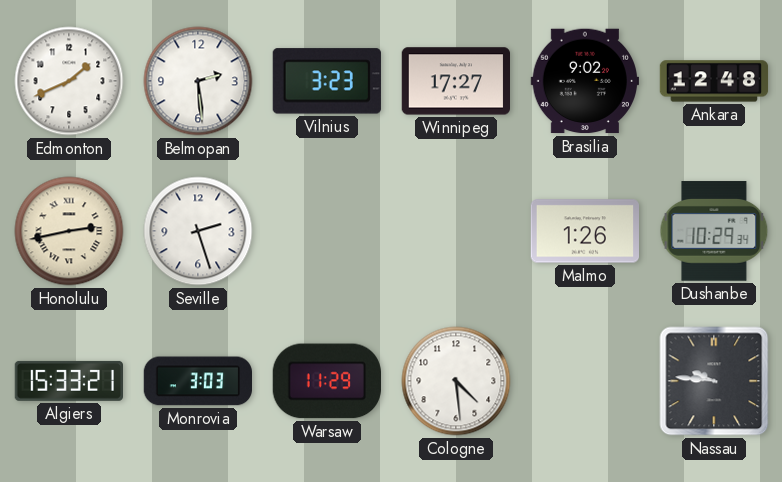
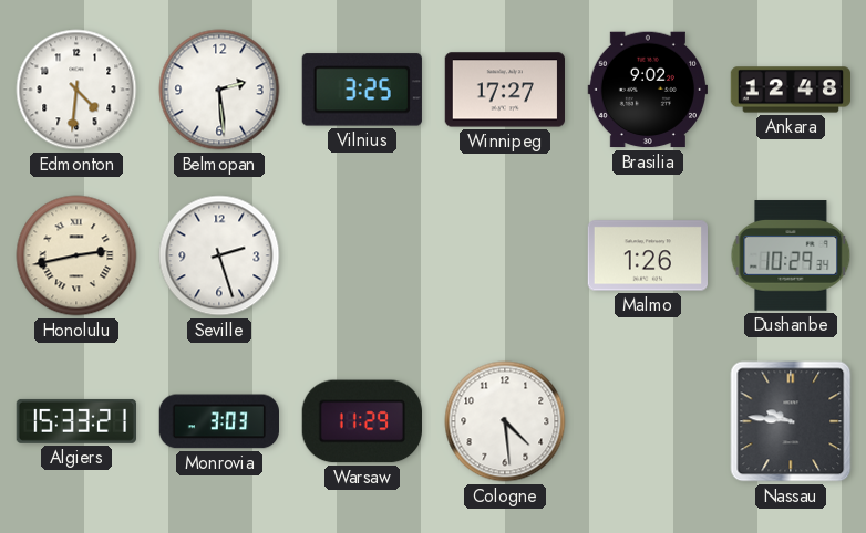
Edmonton: 1:41 -> 4:31
Vilnius: 3:23 -> 3:25
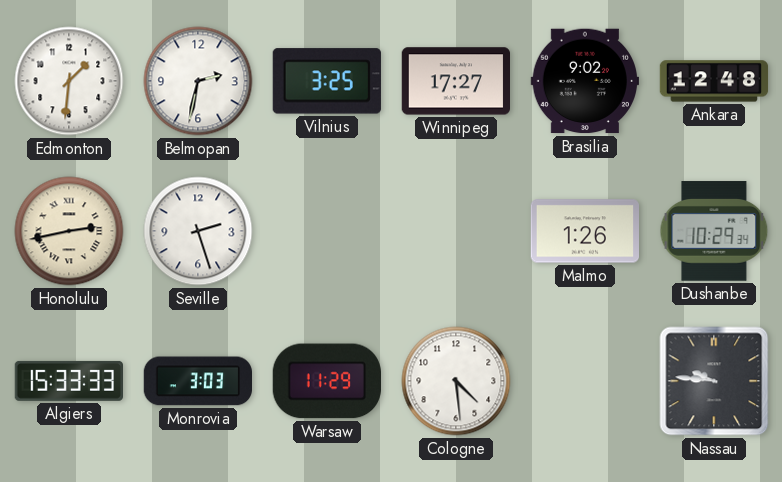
Edmonton: 4:31 -> 1:31
Belmopan: 2:29 -> 2:32
Algiers: 15:33:21 -> 15:33:33
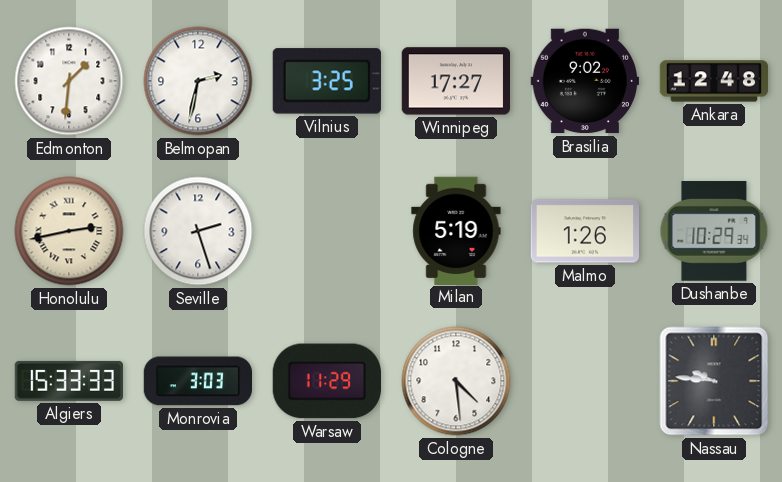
Milan: none -> 5:19
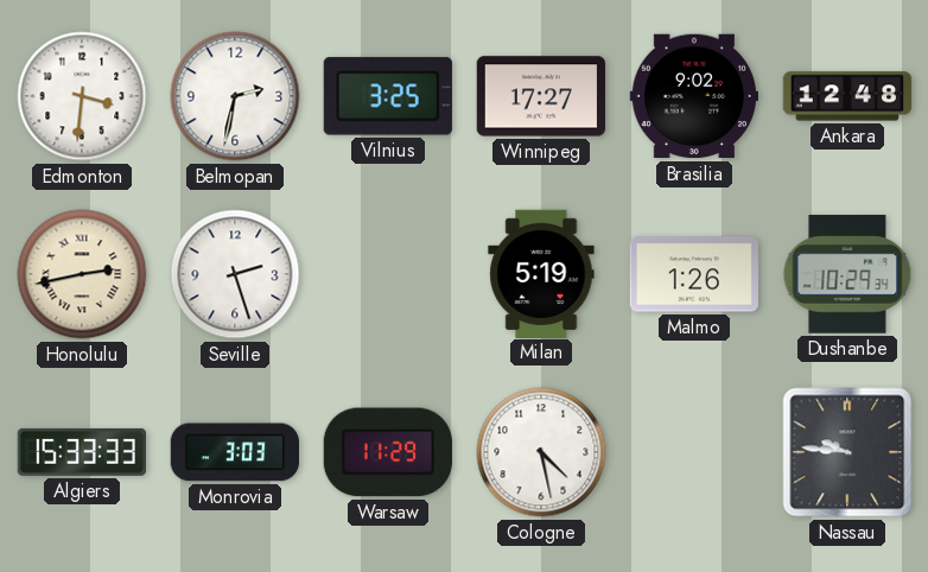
Edmonton: 1:31 -> 3:31
Cologne: 4:29 -> 4:28
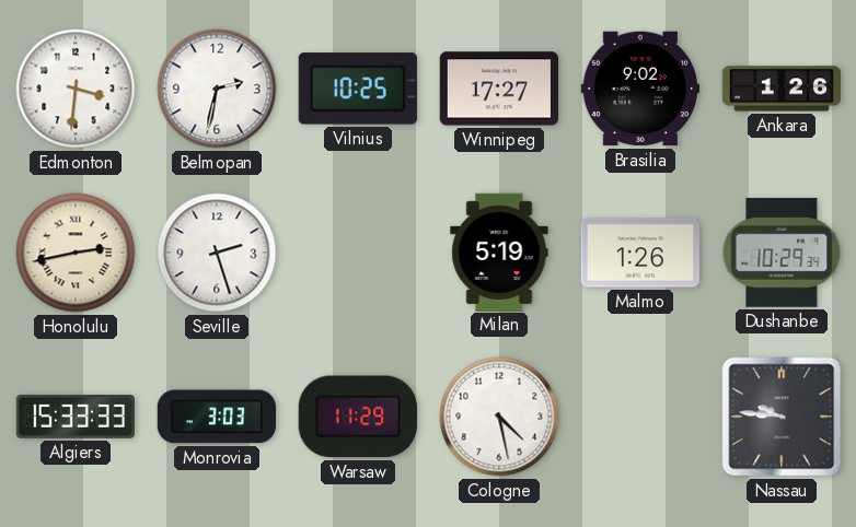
Vilnius: 3:25 -> 10:25
Ankara: 12:48 -> 1:26
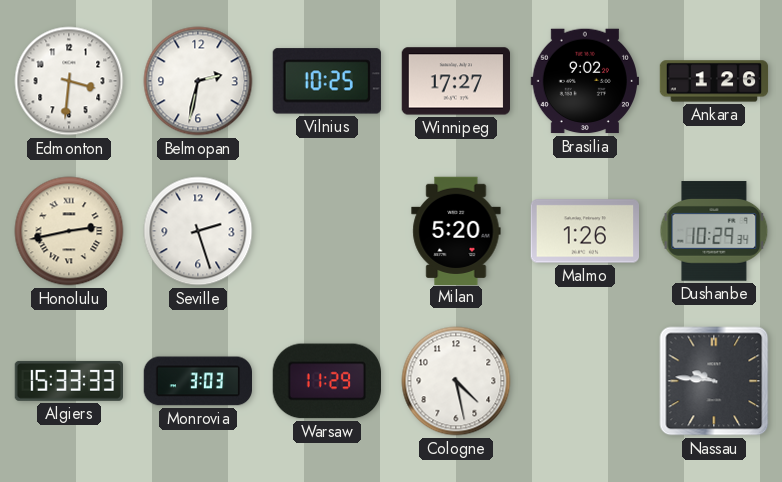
Milan: 5:19 -> 5:20
